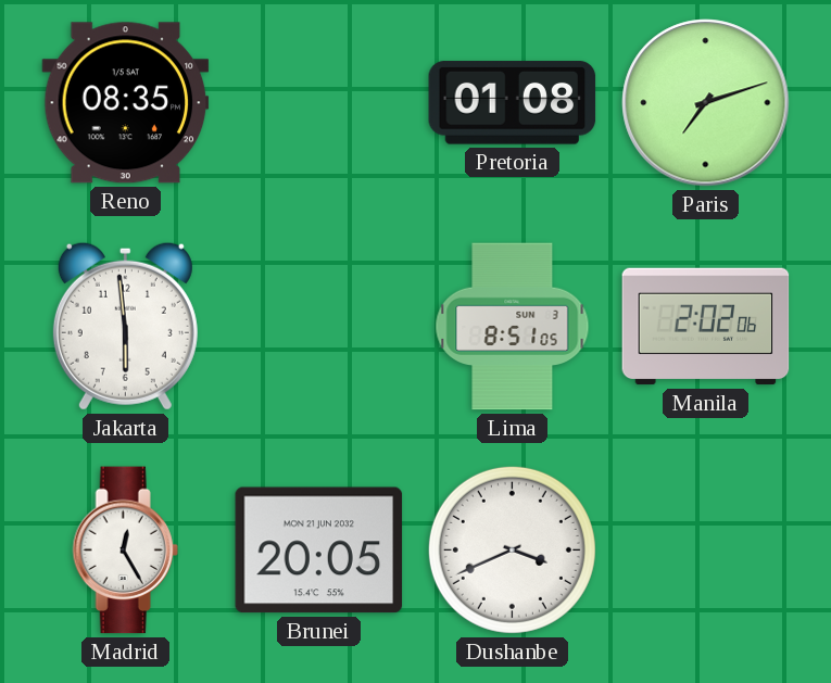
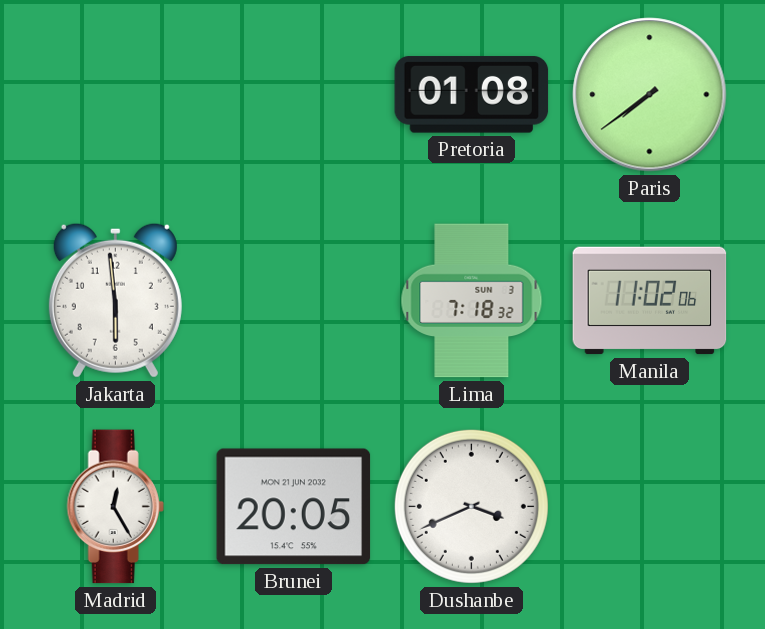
Reno: 08:35 -> none
Paris: 7:12 -> 7:39
Lima: 8:51 -> 7:18
Manila: 2:02 -> 11:02
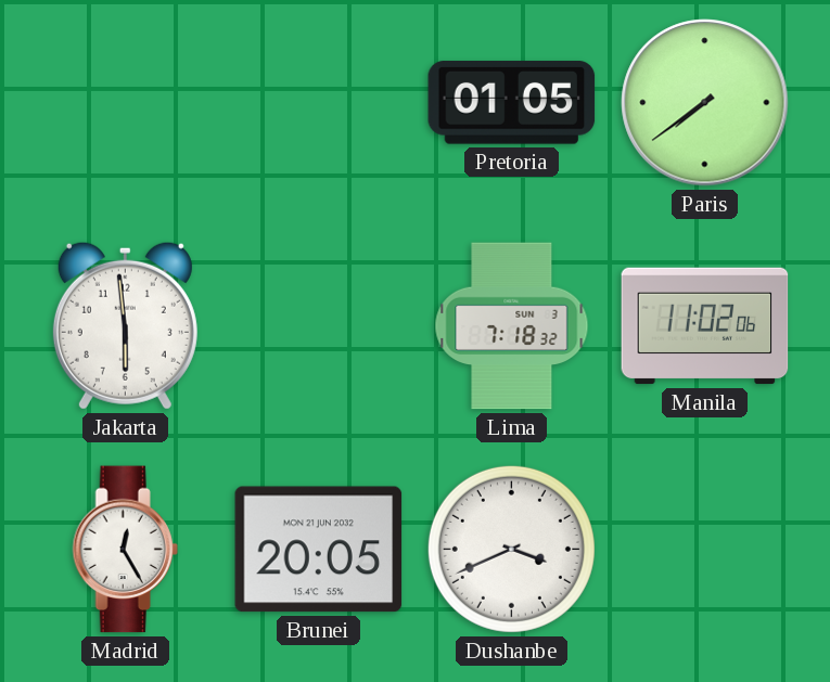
Pretoria: 01:08 -> 01:05
